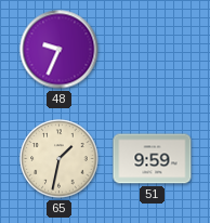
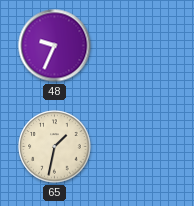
51: 9:59 -> none
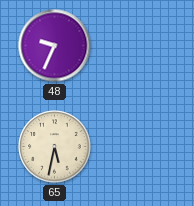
65: 1:32 -> 5:32
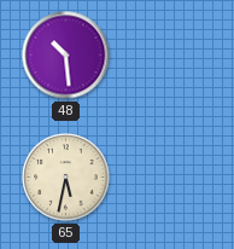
48: 9:34 -> 10:29
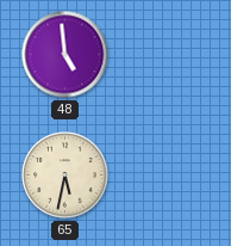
48: 10:29 -> 4:59
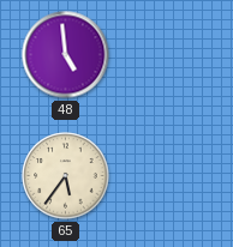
65: 5:32 -> 5:36
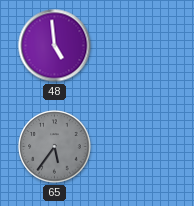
65 dial: cream -> grey
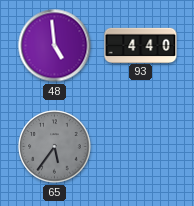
93: none -> 4:40
